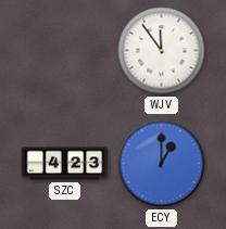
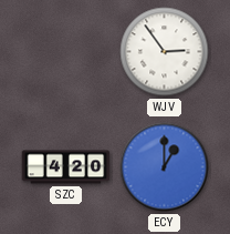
WJV: 11:54 -> 2:54
SZC: 4:23 -> 4:20
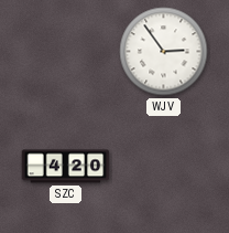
ECY: 1:00 -> none
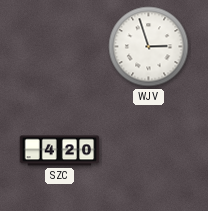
WJV: 2:54 -> 2:57
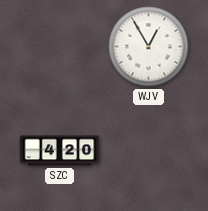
WJV: 2:57 -> 12:55
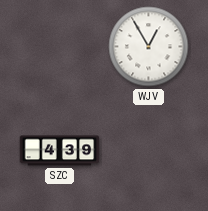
SZC: 4:20 -> 4:39
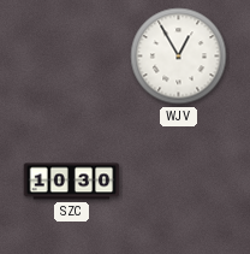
SZC: 4:39 -> 10:30
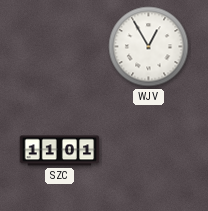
SZC: 10:30 -> 11:01
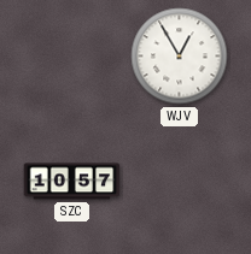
SZC: 11:01 -> 10:57
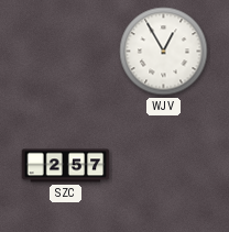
SZC: 10:57 -> 2:57
